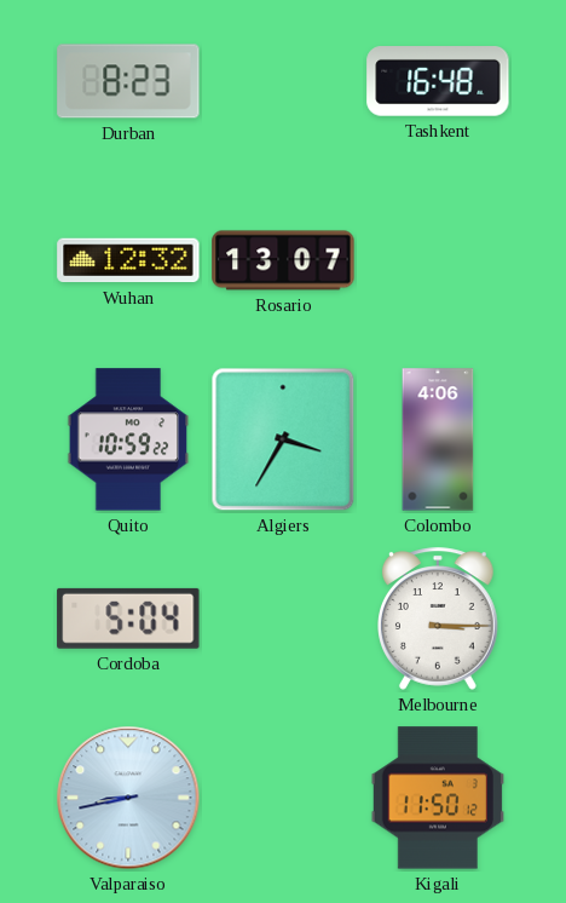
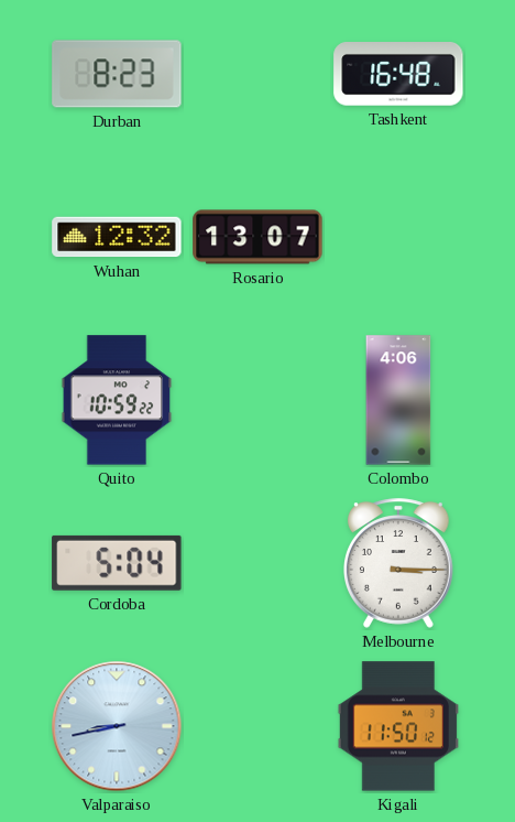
Algiers: 3:35 -> none
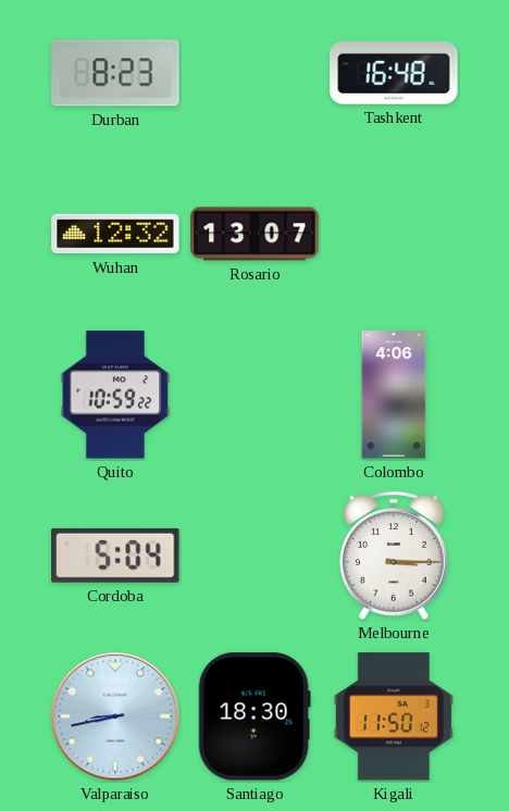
Santiago: none -> 18:30
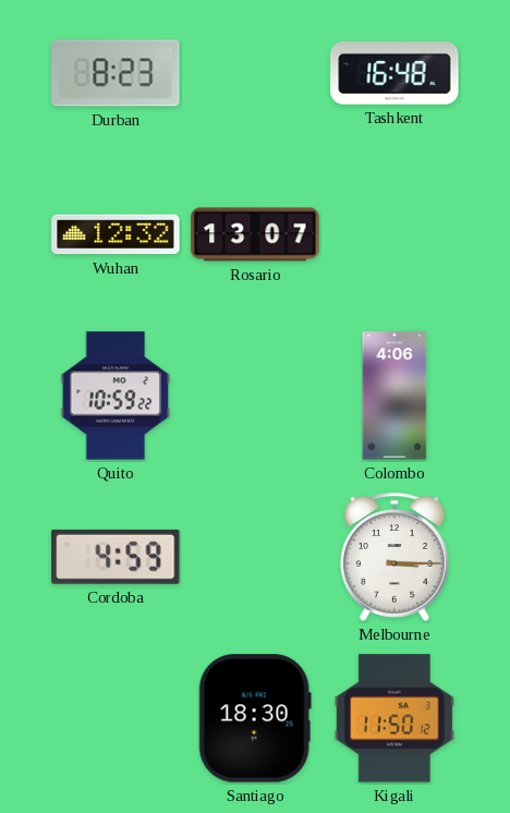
Cordoba: 5:04 -> 4:59
Valparaiso: 8:43 -> none
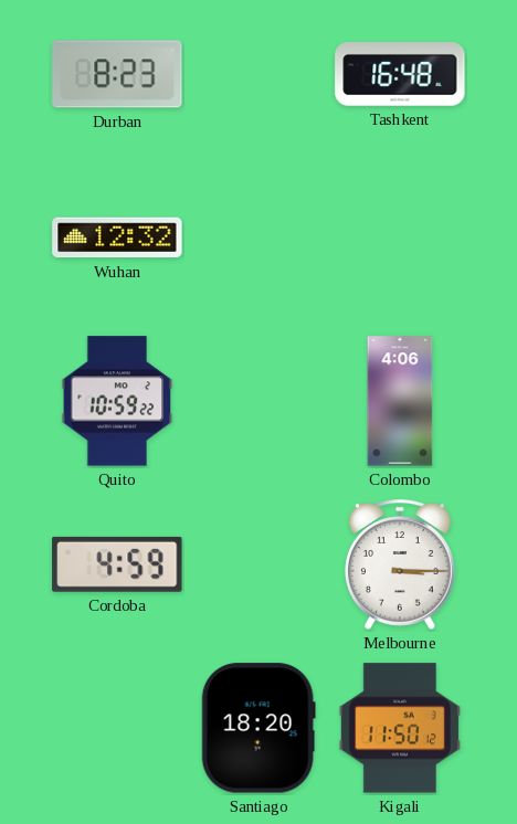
Rosario: 13:07 -> none
Santiago: 18:30 -> 18:20
